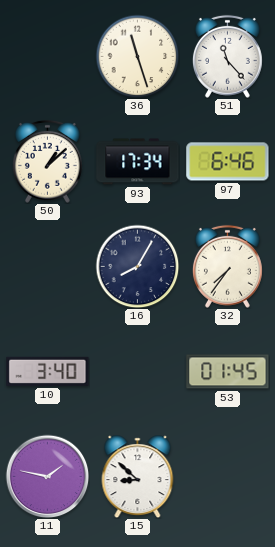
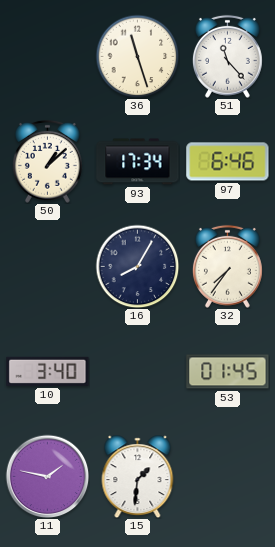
15: 8:52 -> 1:31
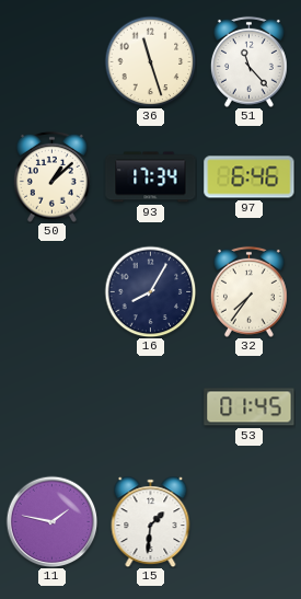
10: 3:40 -> none
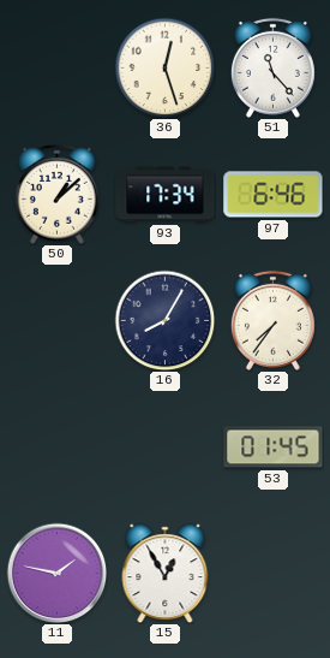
36: 11:27 -> 12:27
15: 1:31 -> 12:55
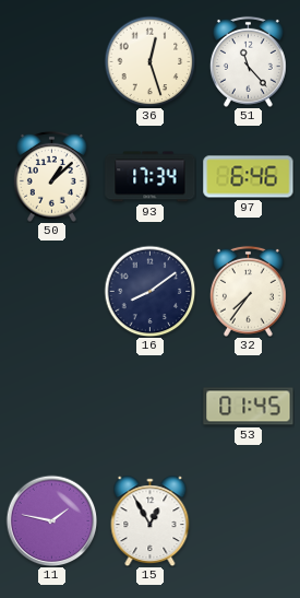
16: 8:05 -> 8:09
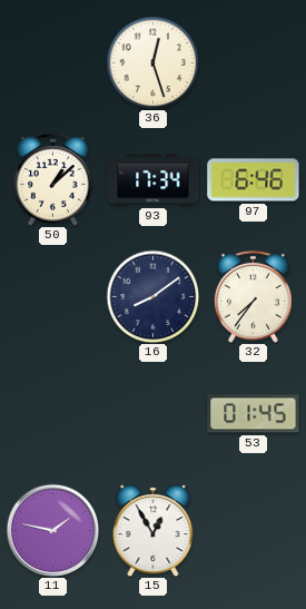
51: 11:23 -> none
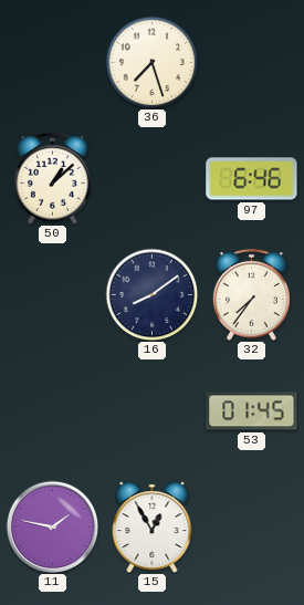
36: 12:27 -> 7:27
93: 17:34 -> none
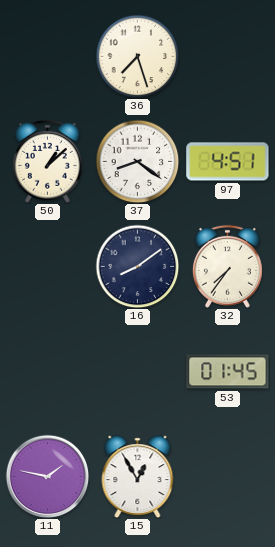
37: none -> 8:21
97: 6:46 -> 4:51
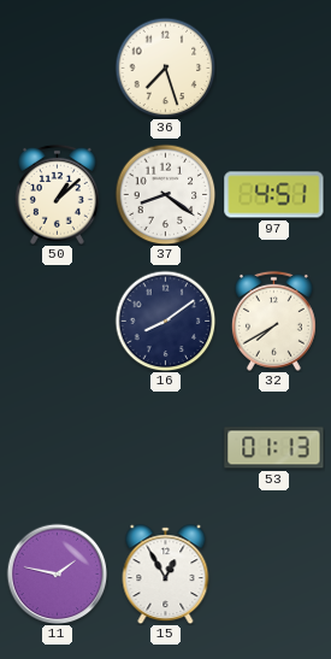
32: 7:36 -> 7:40
53: 01:45 -> 01:13
